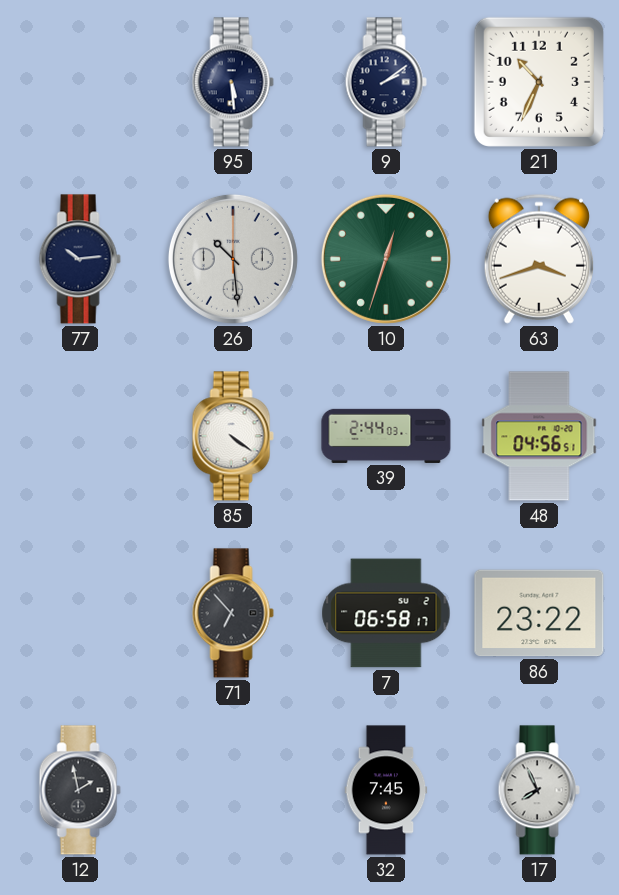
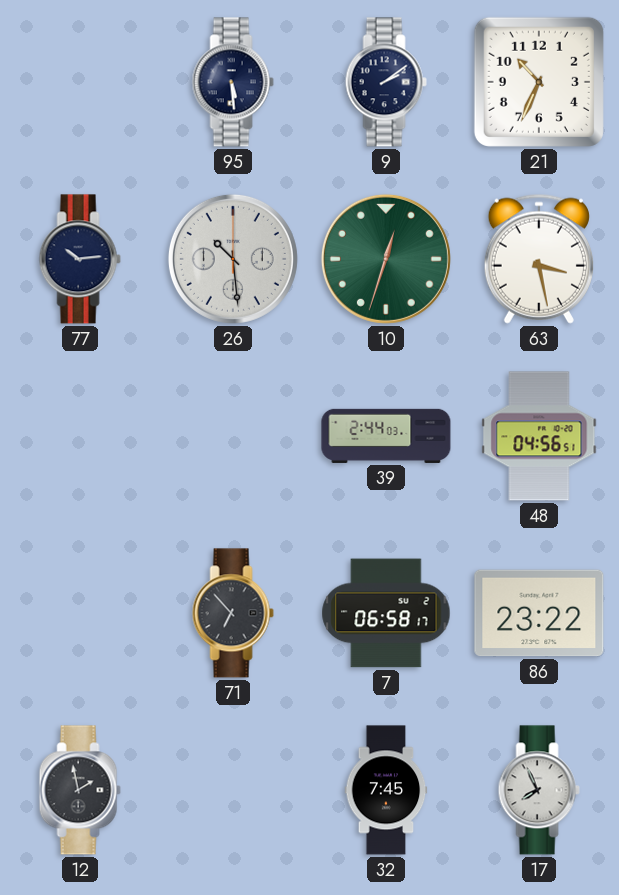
63: 3:42 -> 3:28
85: 4:21 -> none
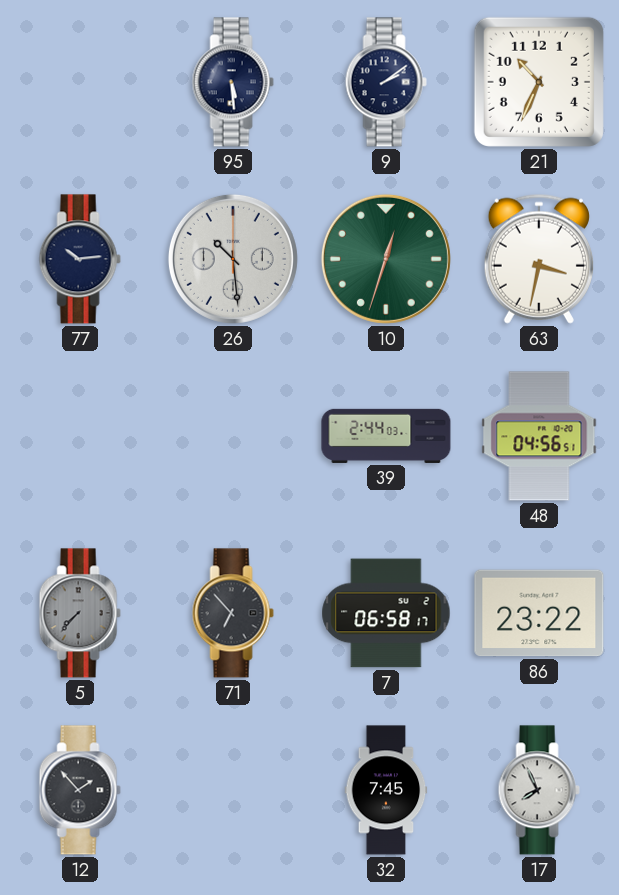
63: 3:28 -> 3:32
5: none -> 7:37
12: 1:58 -> 1:53
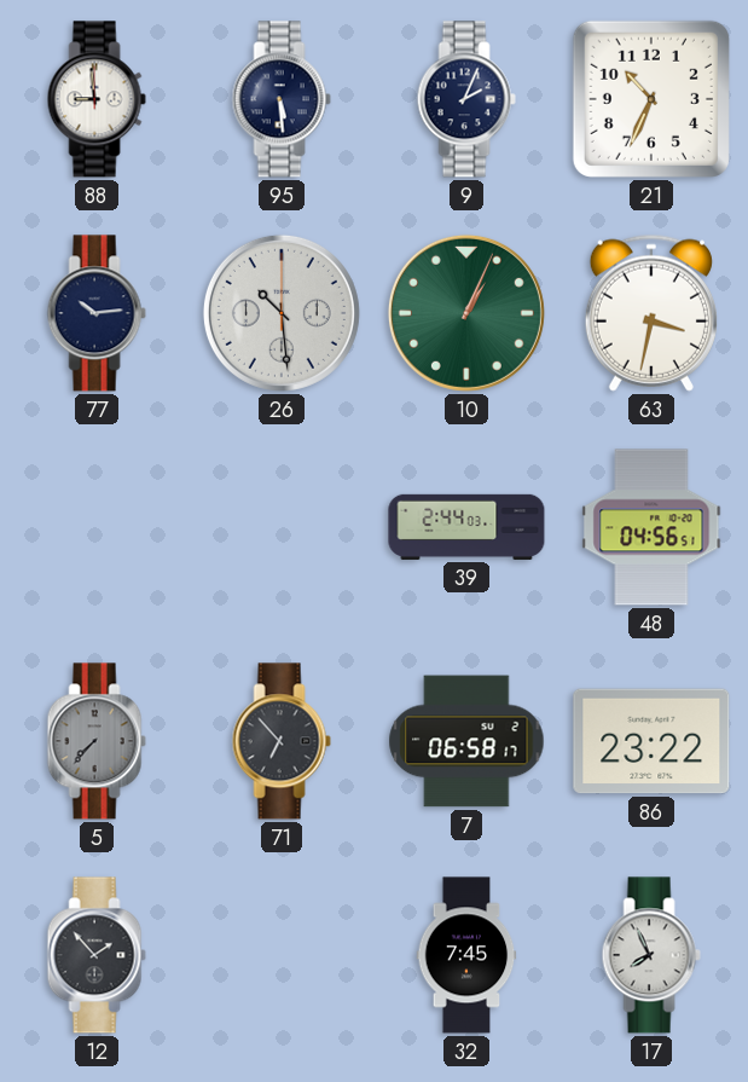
88: none -> 8:59
9: 2:09 -> 2:04
10: 12:33 -> 1:04
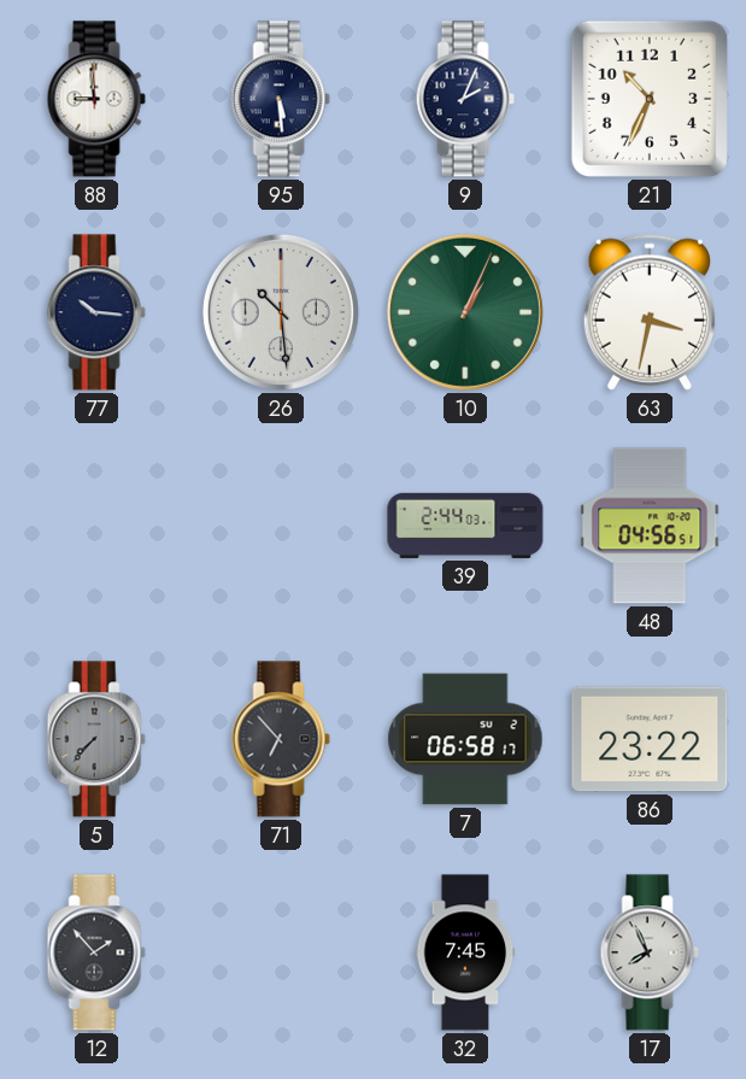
77: 10:14 -> 10:16
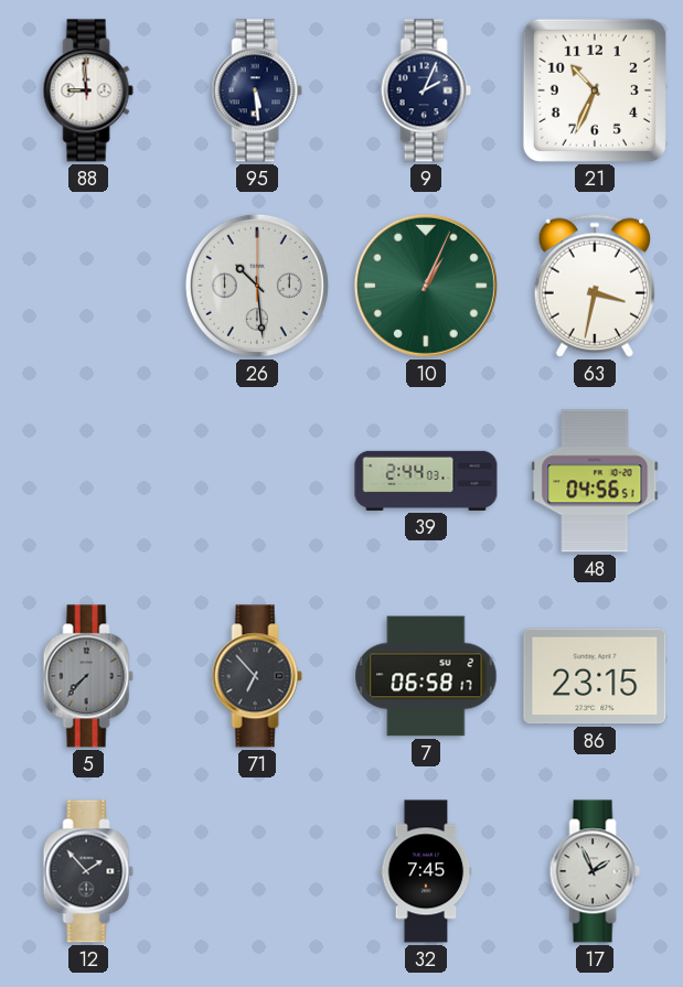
77: 10:16 -> none
86: 23:22 -> 23:15
17: 7:56 -> 1:56
